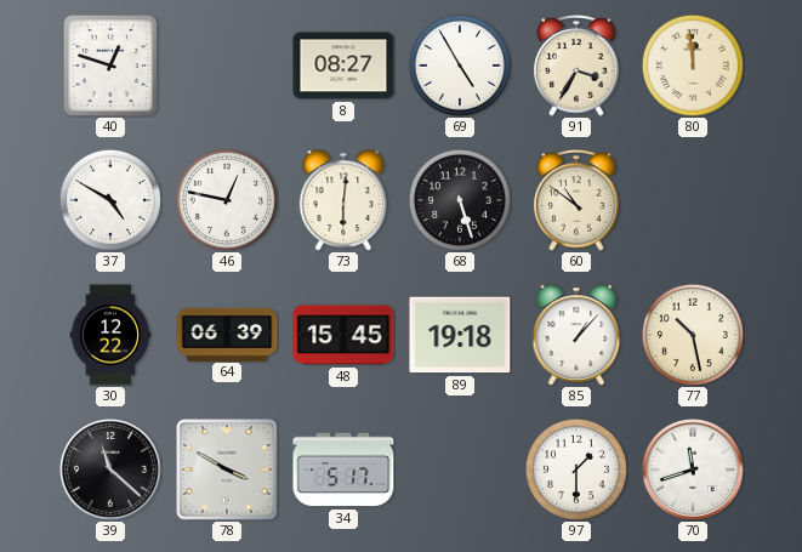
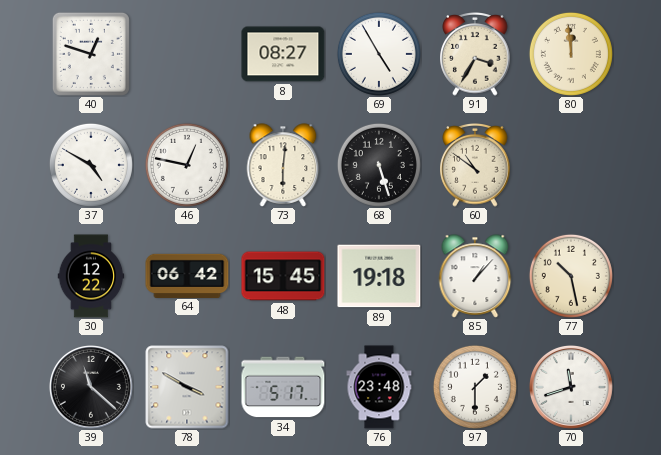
64: 06:39 -> 06:42
76: none -> 23:48
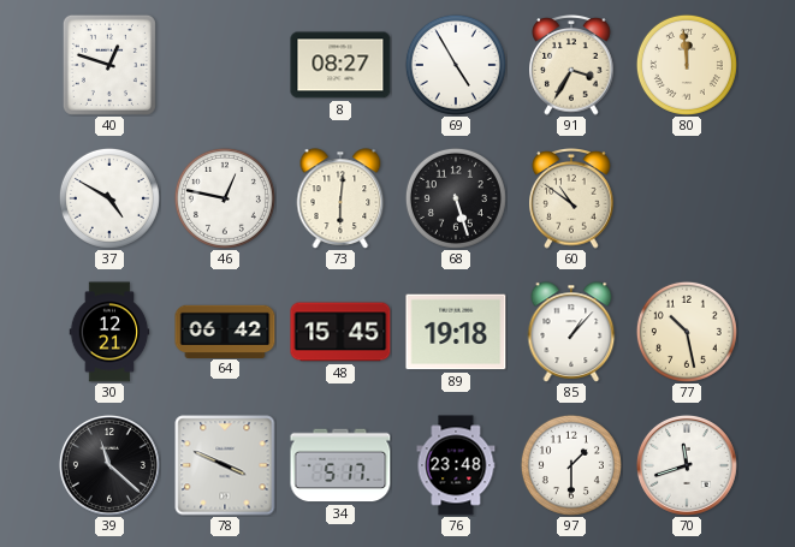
30: 12:22 -> 12:21
78: 3:50 -> 3:49
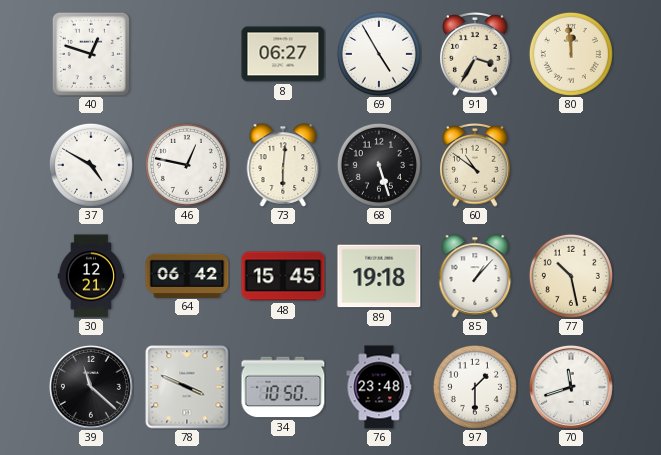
8: 08:27 -> 06:27
34: 5:17 -> 10:50
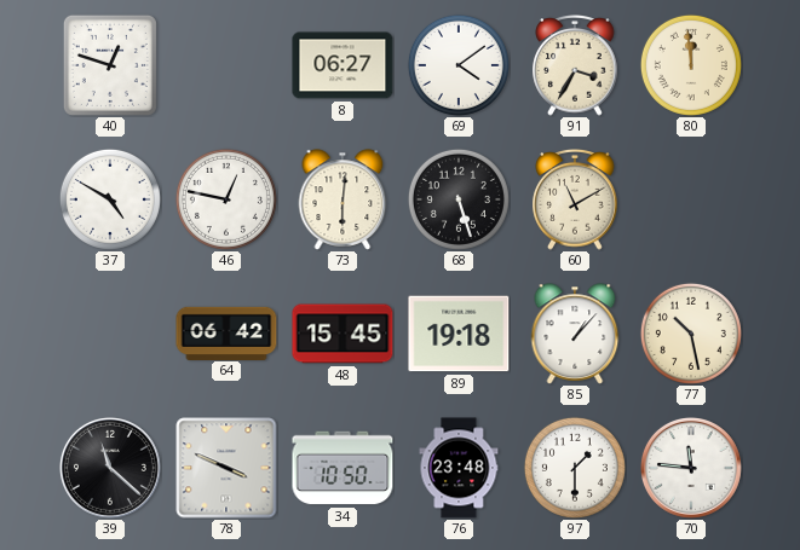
69: 4:55 -> 4:09
60: 10:51 -> 11:10
30: 12:21 -> none
70: 11:42 -> 11:46
